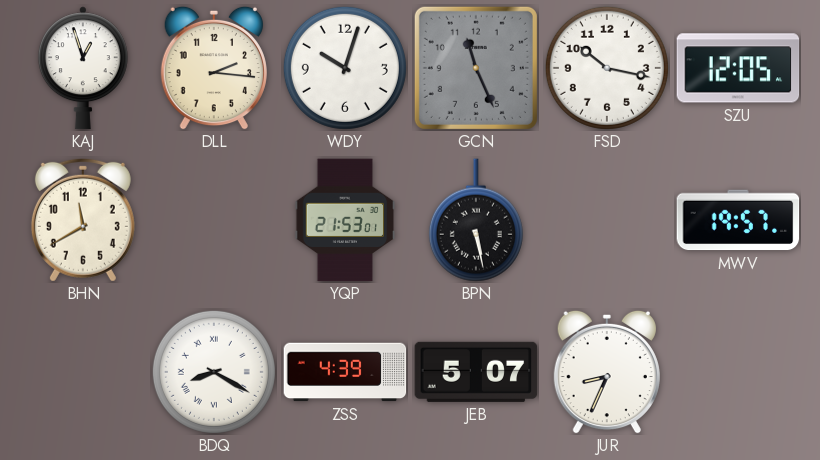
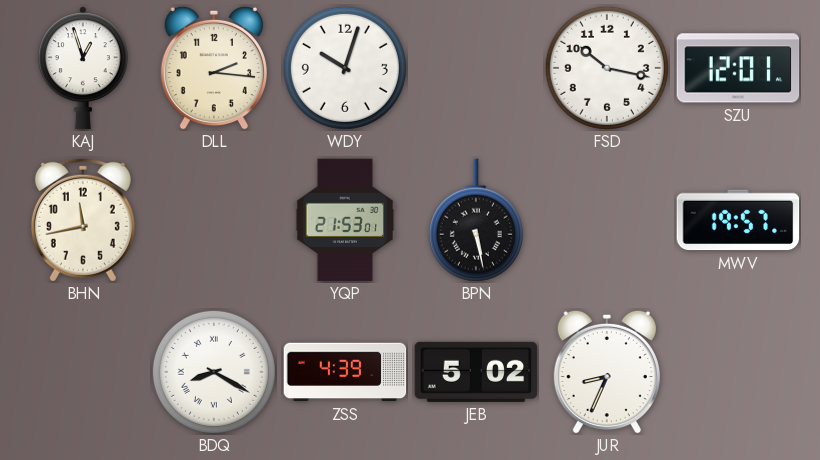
GCN: 11:26 -> none
SZU: 12:05 -> 12:01
BHN: 11:40 -> 11:43
JEB: 5:07 -> 5:02
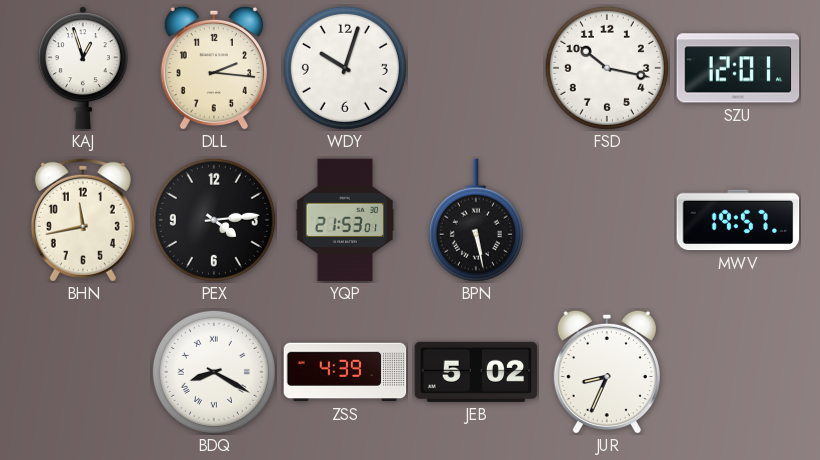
PEX: none -> 4:14
